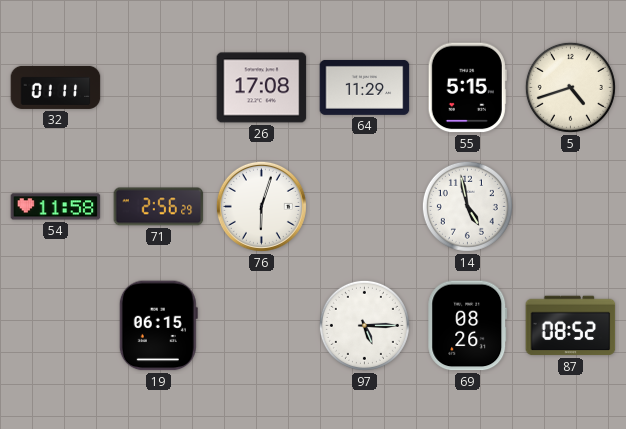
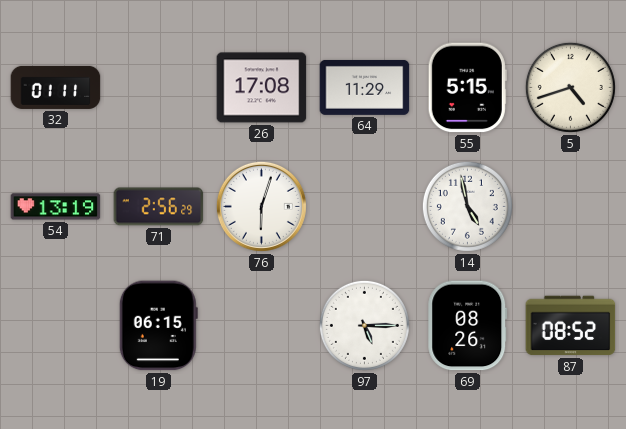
54: 11:58 -> 13:19
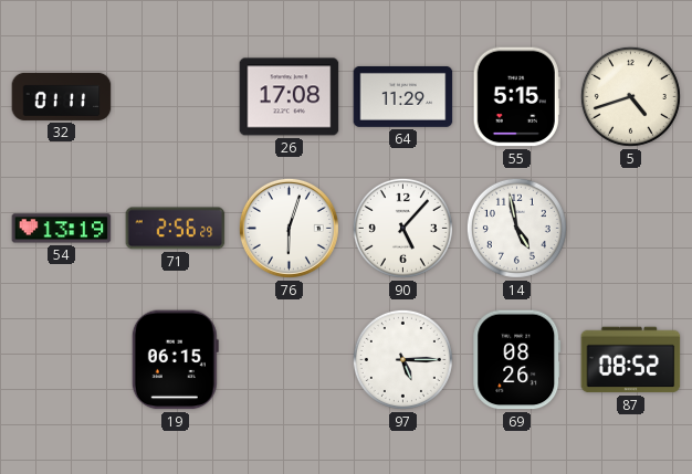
90: none -> 5:07
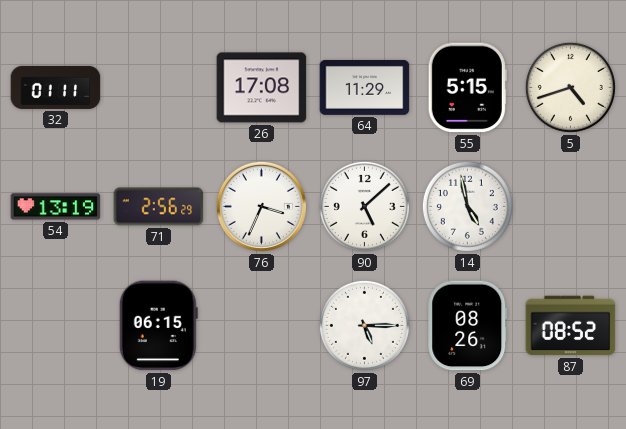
76: 6:03 -> 3:34
90: 5:07 -> 5:08
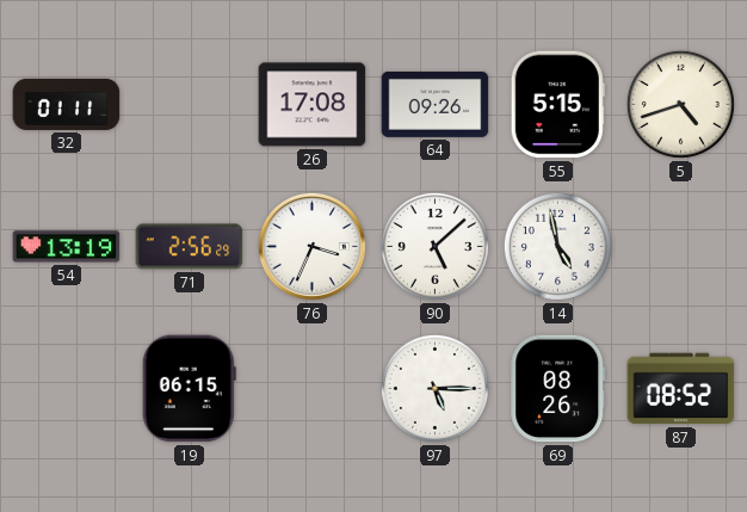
64: 11:29 -> 09:26
